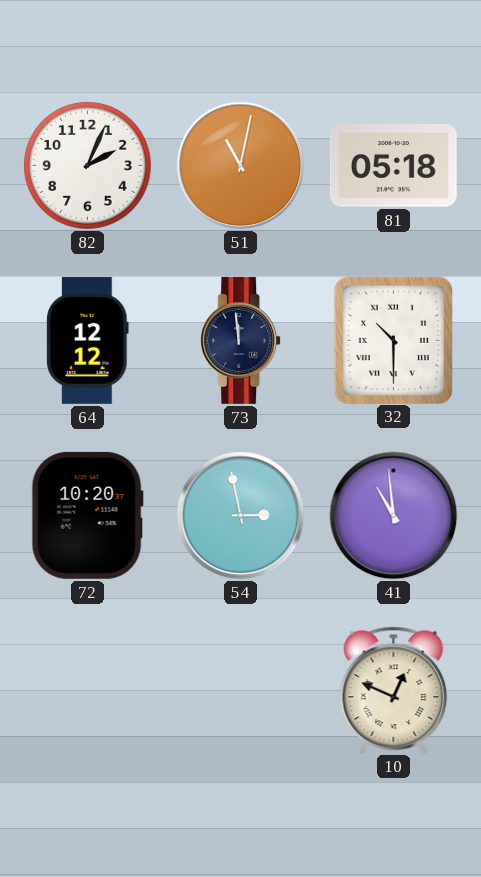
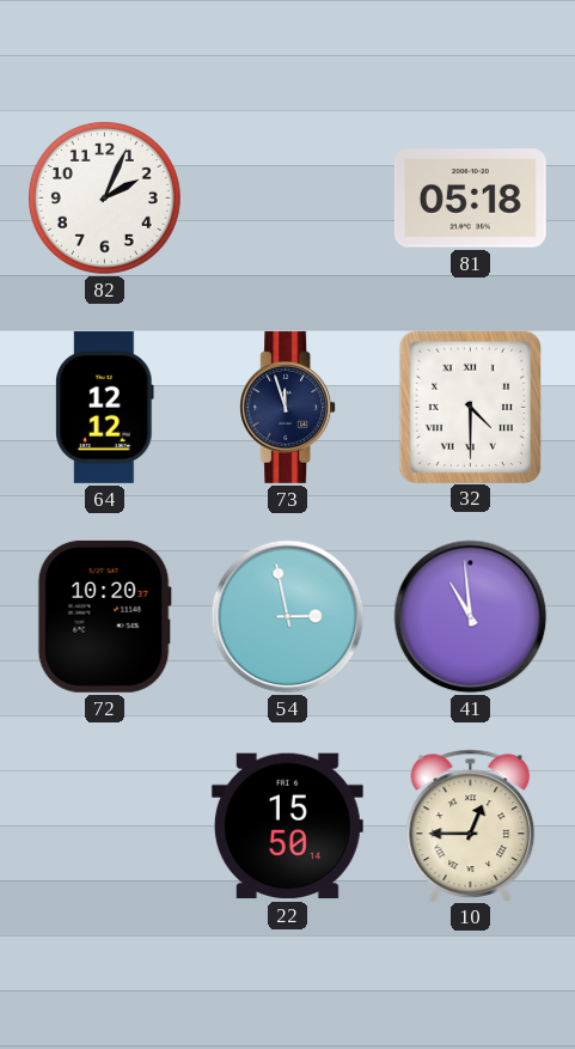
51: 11:02 -> none
73: 11:59 -> 11:57
32: 10:30 -> 4:30
22: none -> 15:50
10: 12:49 -> 12:45
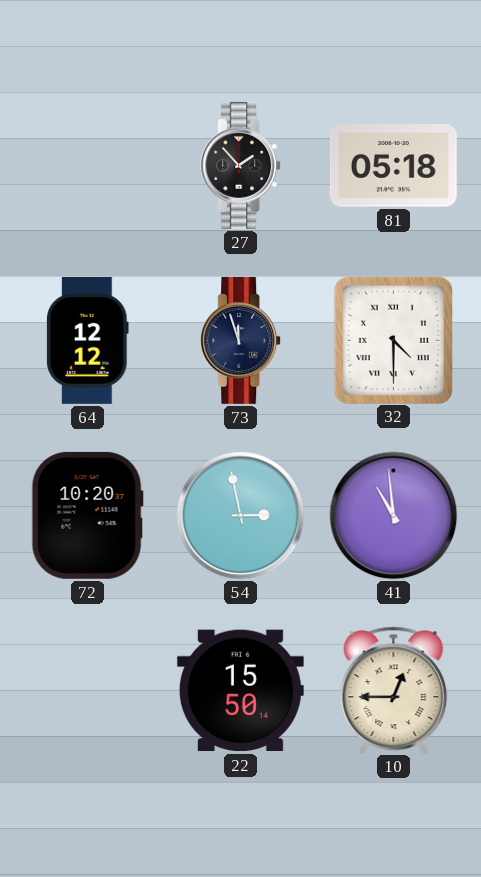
82: 2:04 -> none
27: none -> 1:53
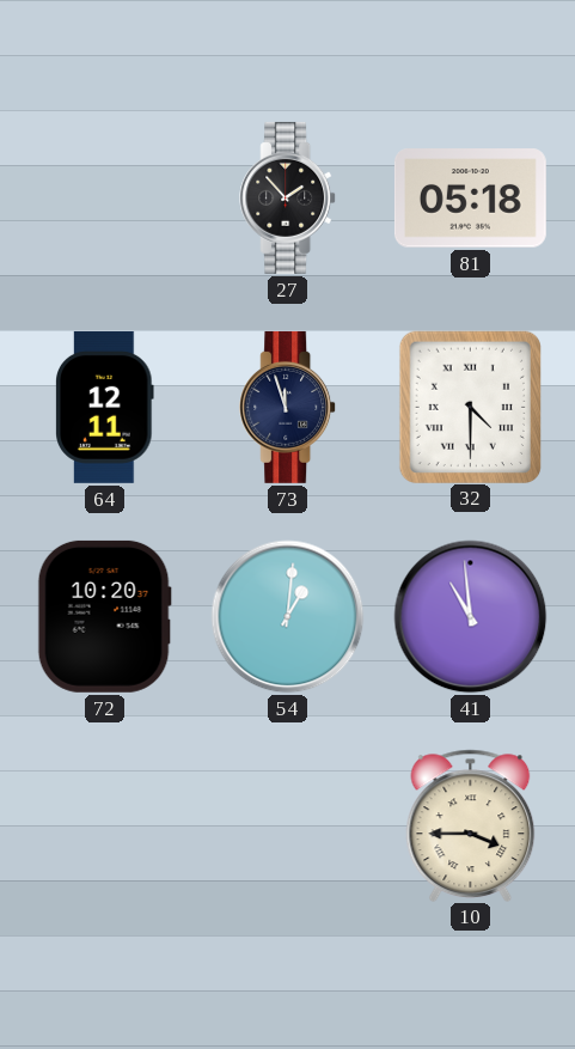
64: 12:12 -> 12:11
54: 2:58 -> 1:01
22: 15:50 -> none
10: 12:45 -> 3:45
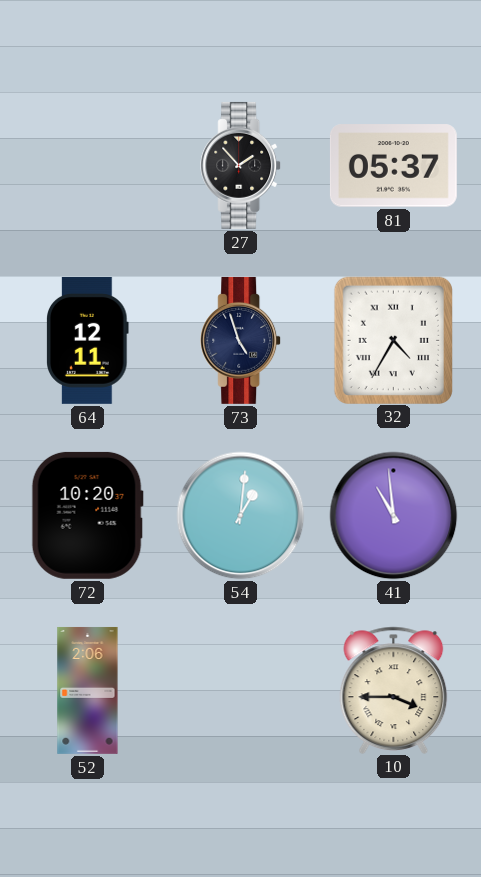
81: 05:18 -> 05:37
73: 11:57 -> 4:57
32: 4:30 -> 4:35
52: none -> 2:06
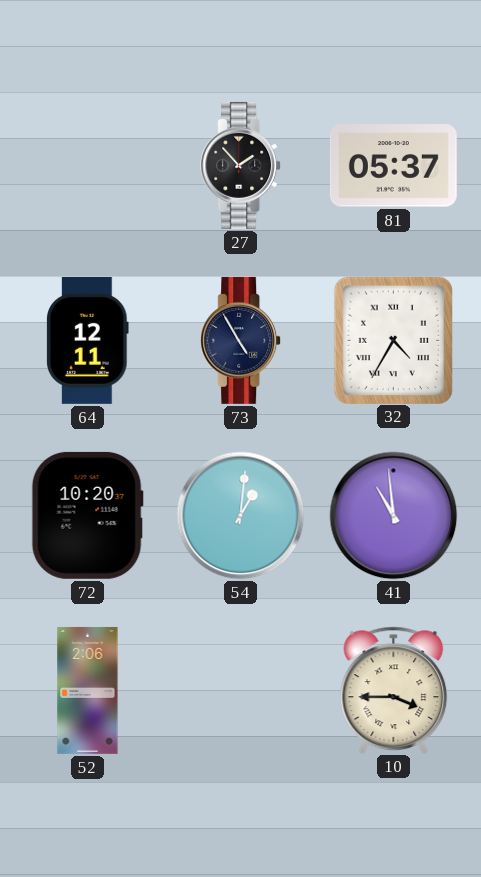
73: 4:57 -> 4:55
